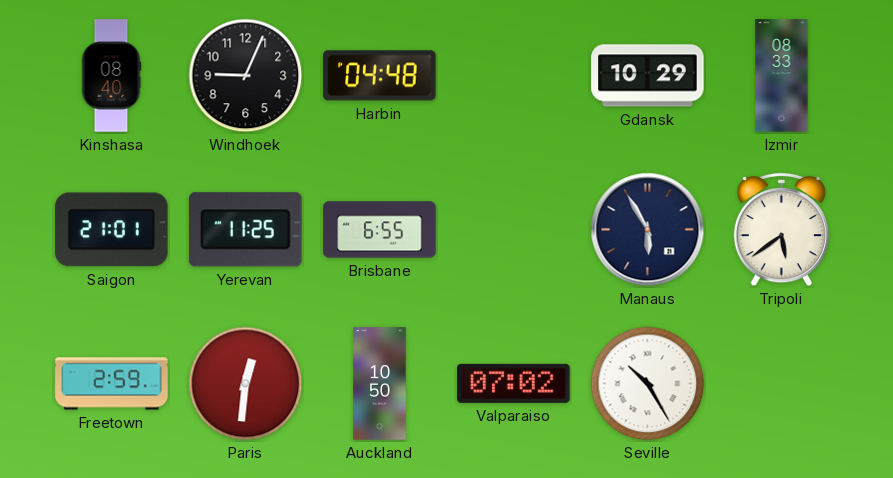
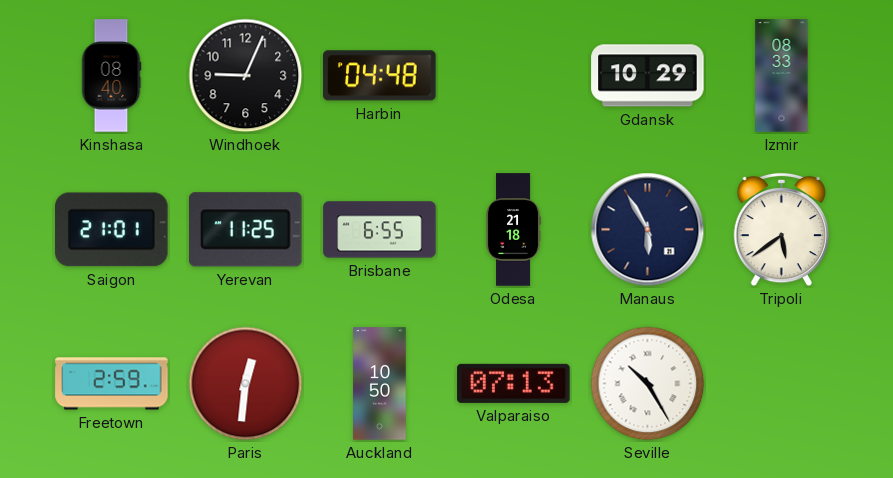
Odesa: none -> 21:18
Valparaiso: 07:02 -> 07:13
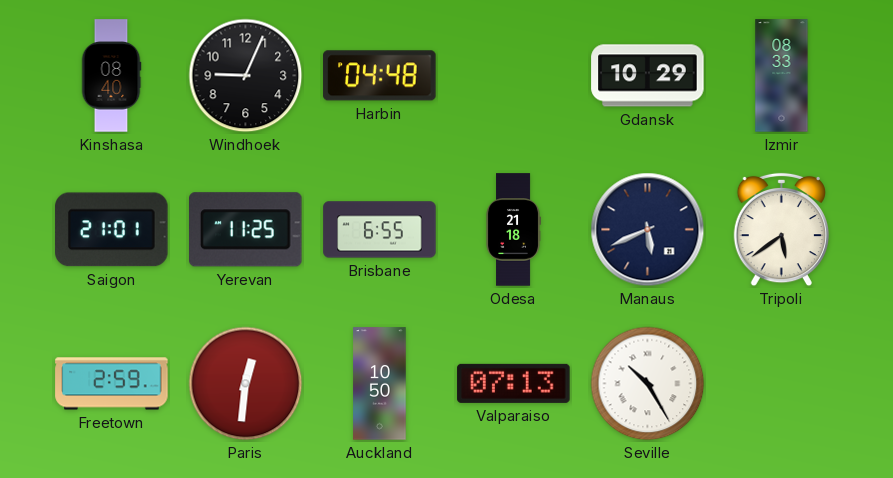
Manaus: 5:55 -> 5:41
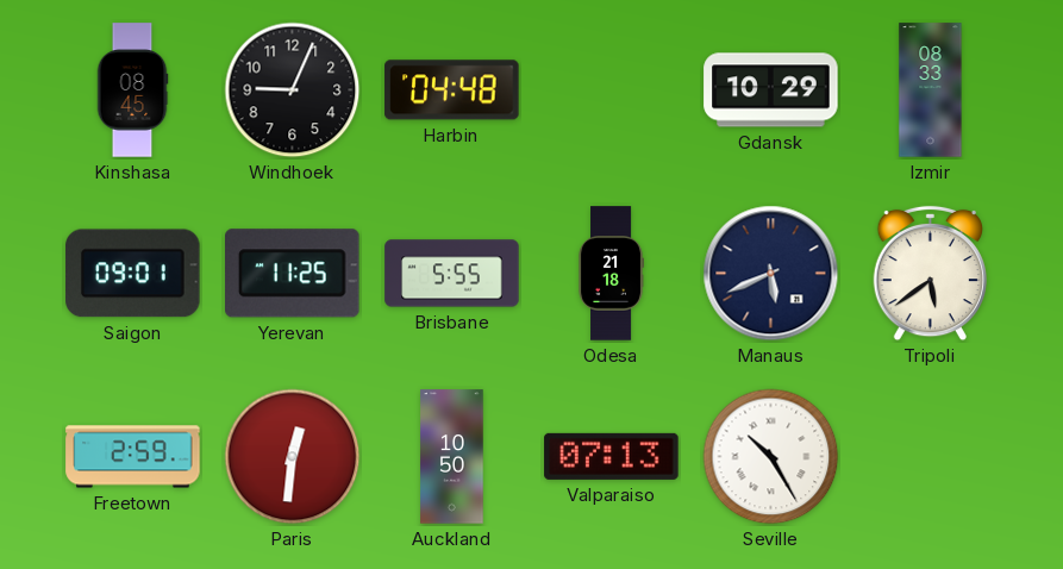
Kinshasa: 08:40 -> 08:45
Saigon: 21:01 -> 09:01
Brisbane: 6:55 -> 5:55
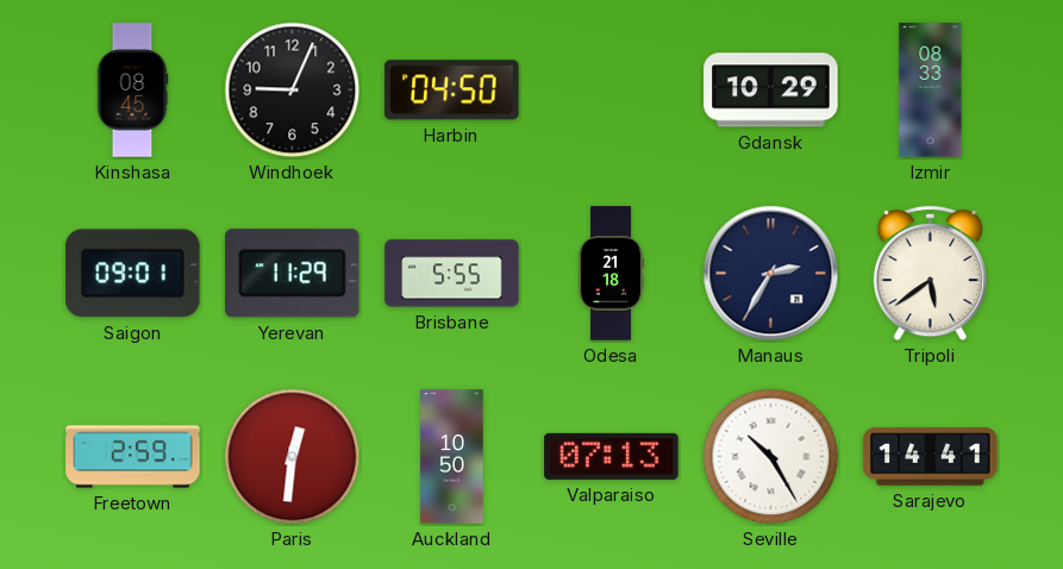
Harbin: 04:48 -> 04:50
Yerevan: 11:25 -> 11:29
Manaus: 5:41 -> 2:35
Sarajevo: none -> 14:41
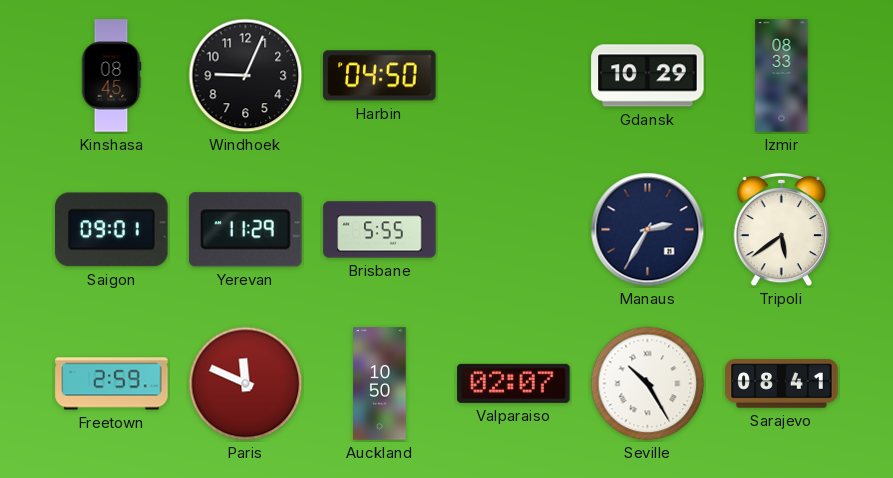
Odesa: 21:18 -> none
Paris: 12:31 -> 11:49
Valparaiso: 07:13 -> 02:07
Sarajevo: 14:41 -> 08:41
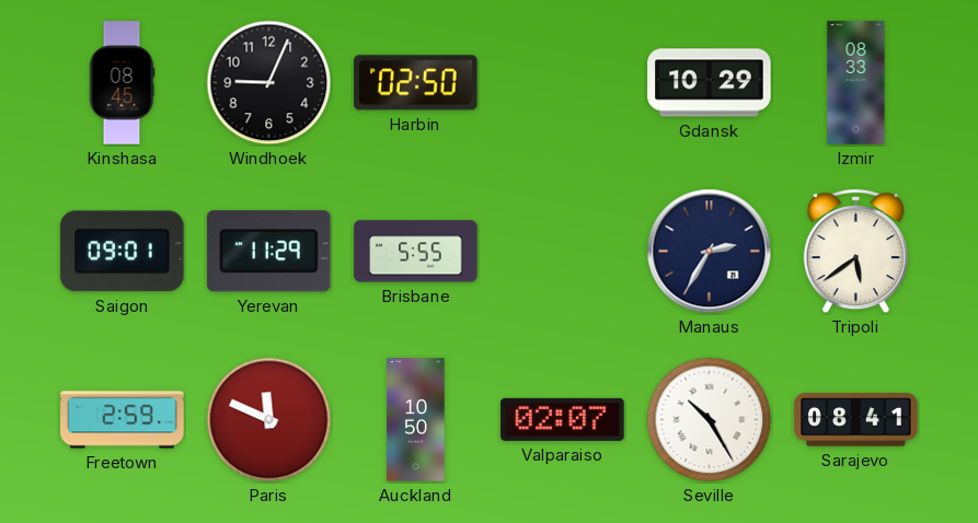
Harbin: 04:50 -> 02:50
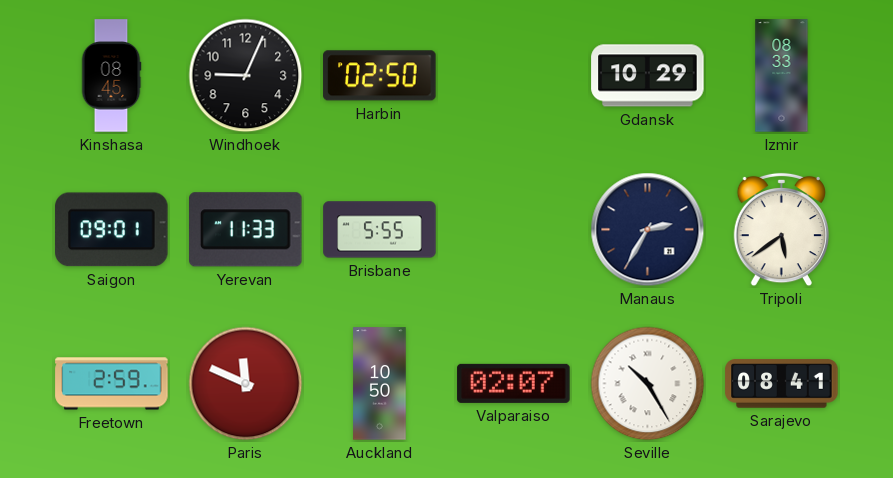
Yerevan: 11:29 -> 11:33
